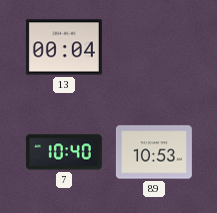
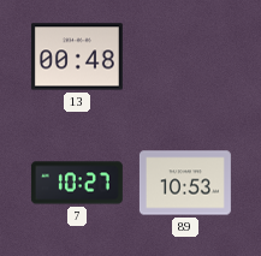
13: 00:04 -> 00:48
7: 10:40 -> 10:27
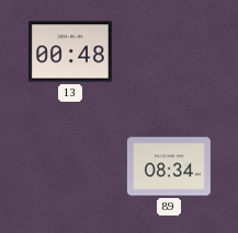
7: 10:27 -> none
89: 10:53 -> 08:34
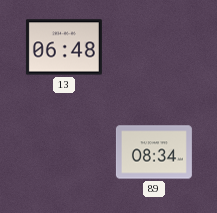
13: 00:48 -> 06:48
